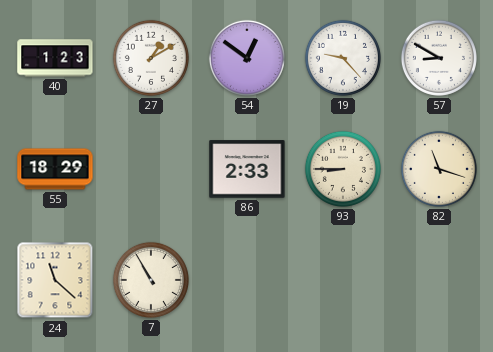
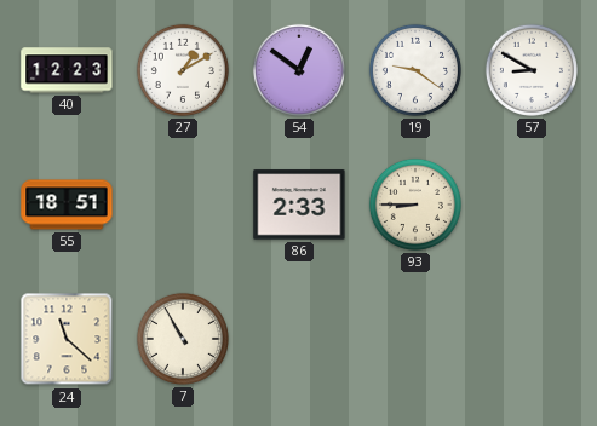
40: 1:23 -> 12:23
19: 9:23 -> 9:21
55: 18:29 -> 18:51
82: 11:18 -> none
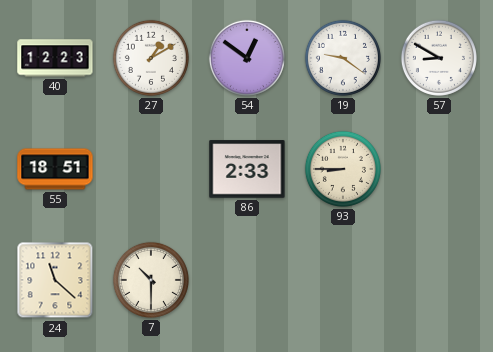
7: 10:55 -> 10:30
